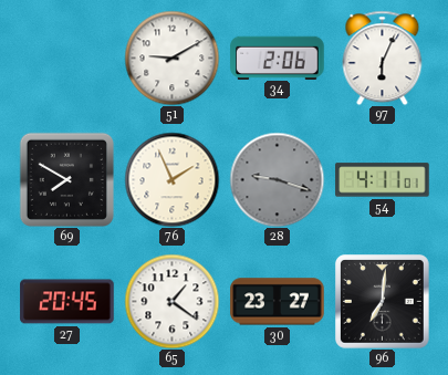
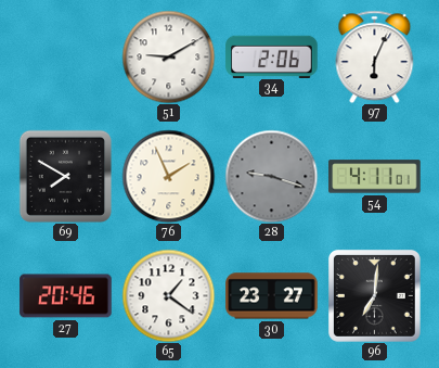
27: 20:45 -> 20:46
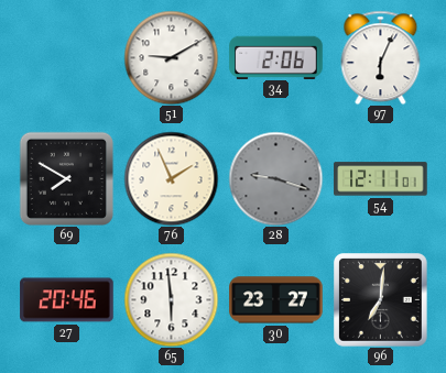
54: 4:11 -> 12:11
65: 1:21 -> 5:59
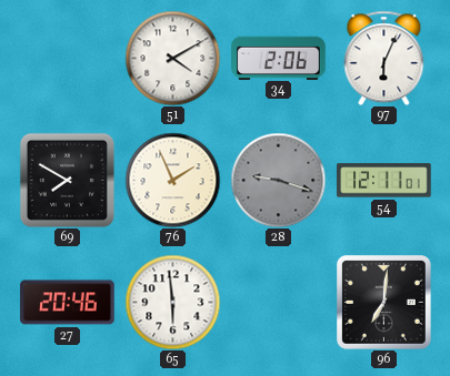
51: 9:10 -> 4:10
30: 23:27 -> none
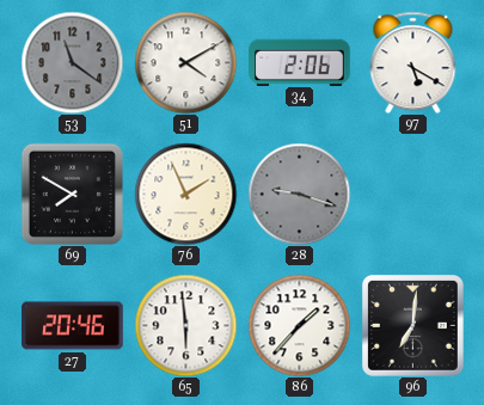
53: none -> 11:21
97: 6:04 -> 5:20
54: 12:11 -> none
86: none -> 1:37
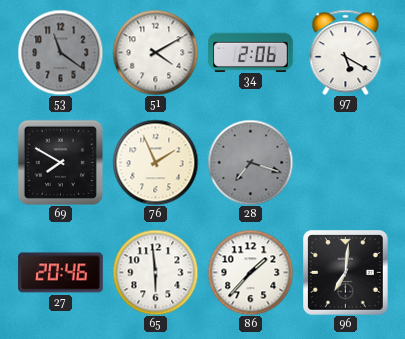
28: 9:18 -> 7:18
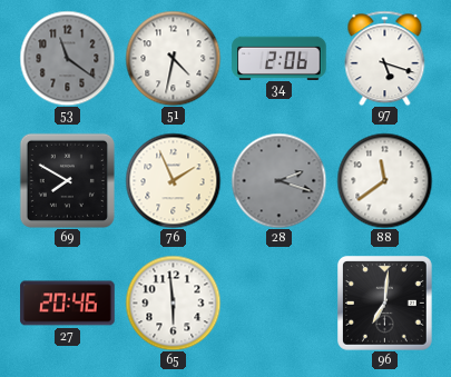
51: 4:10 -> 4:32
97: 5:20 -> 5:18
28: 7:18 -> 2:18
88: none -> 11:39
86: 1:37 -> none
